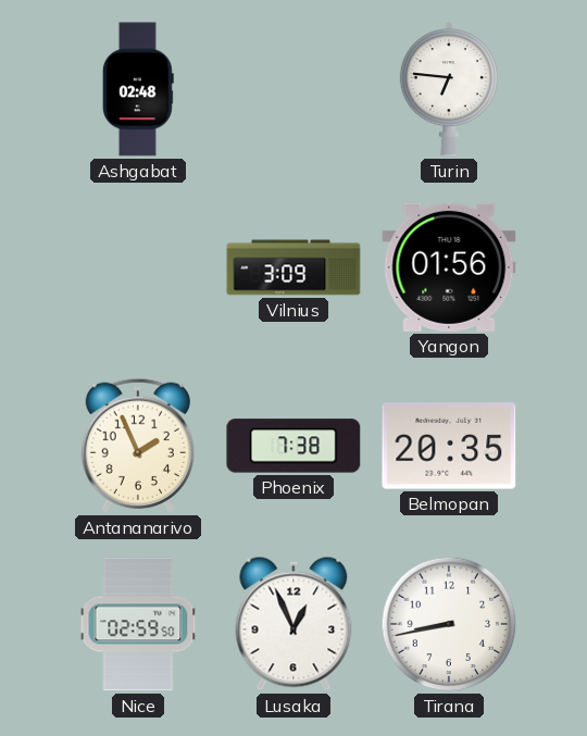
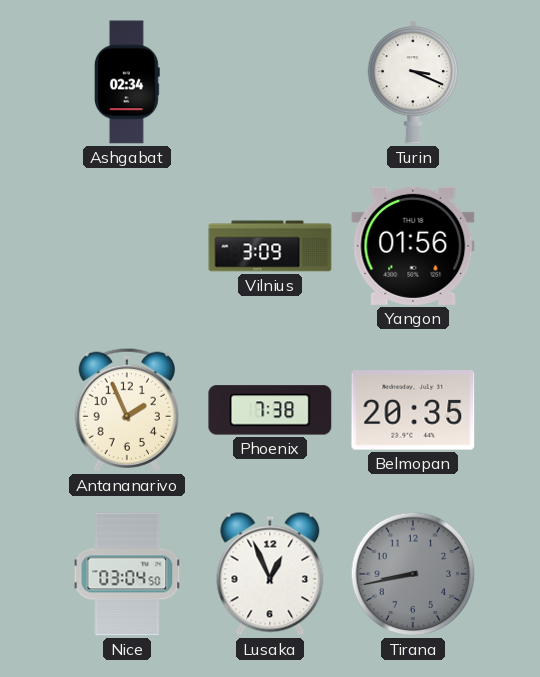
Ashgabat: 02:48 -> 02:34
Turin: 6:46 -> 3:19
Nice: 02:59 -> 03:04
Tirana dial: white -> grey
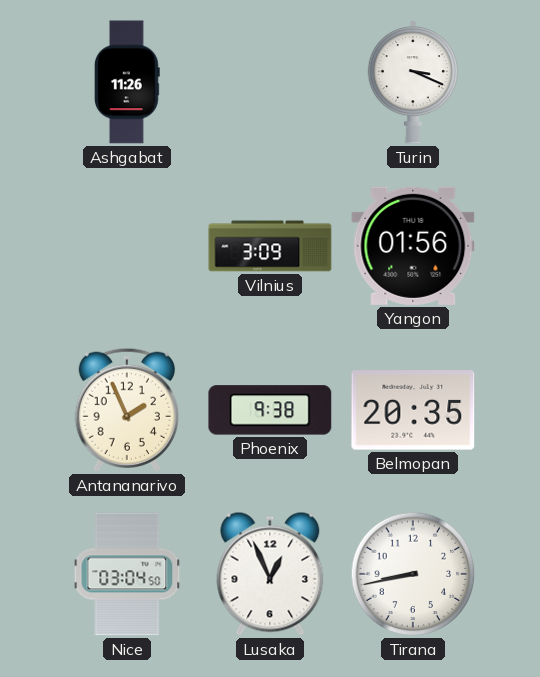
Ashgabat: 02:34 -> 11:26
Phoenix: 7:38 -> 9:38
Tirana dial: grey -> white
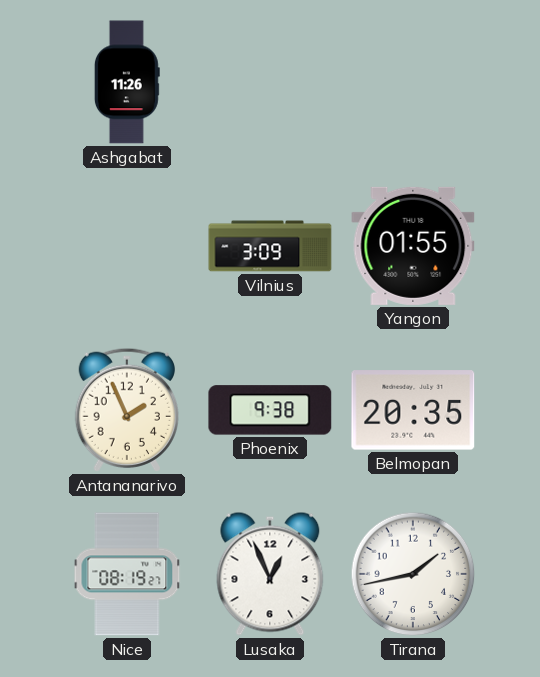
Turin: 3:19 -> none
Yangon: 01:56 -> 01:55
Nice: 03:04 -> 08:19
Tirana: 8:43 -> 1:43
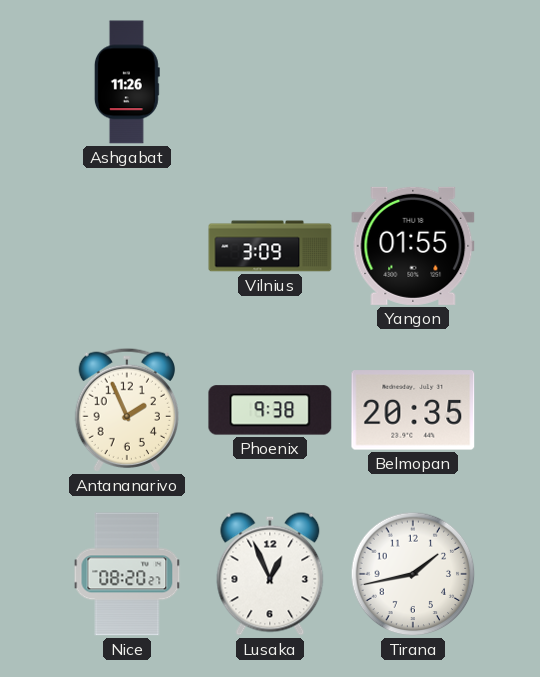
Nice: 08:19 -> 08:20
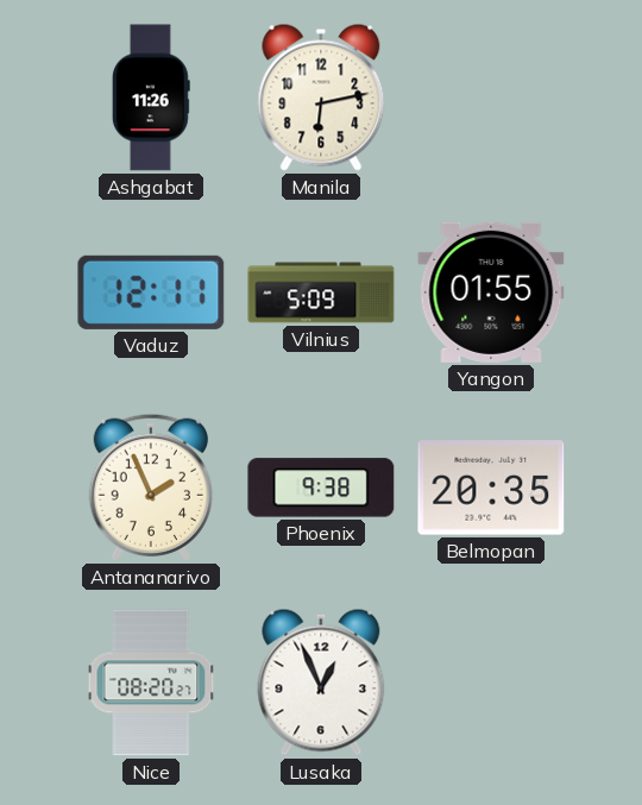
Manila: none -> 6:13
Vaduz: none -> 12:11
Vilnius: 3:09 -> 5:09
Tirana: 1:43 -> none
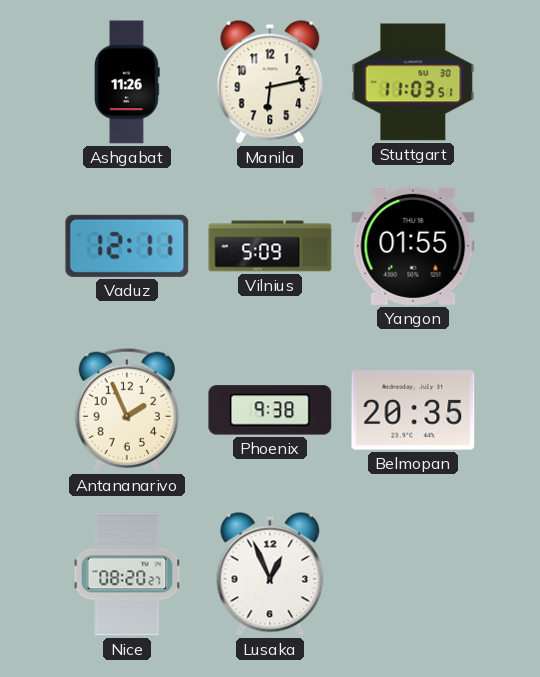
Stuttgart: none -> 11:03
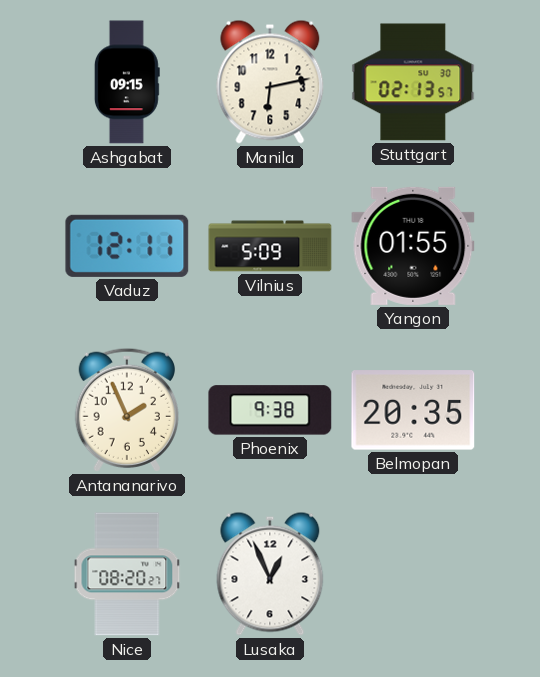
Ashgabat: 11:26 -> 09:15
Stuttgart: 11:03 -> 02:13
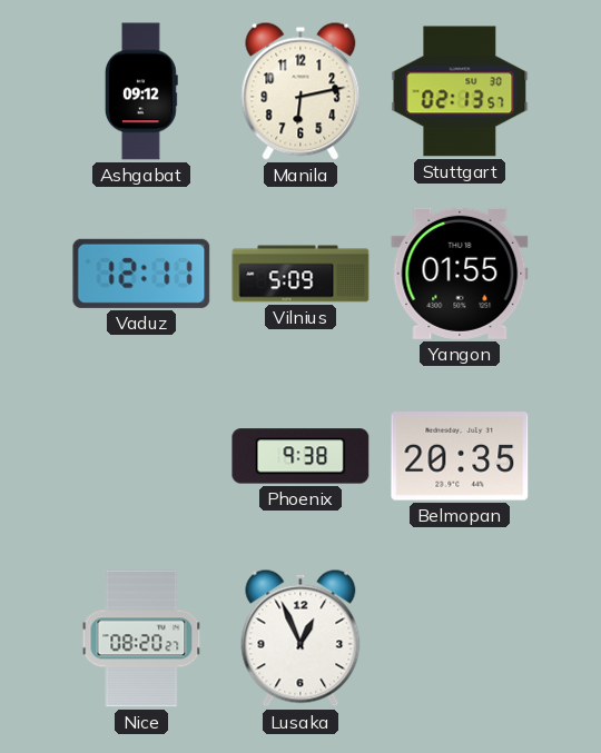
Ashgabat: 09:15 -> 09:12
Antananarivo: 1:56 -> none
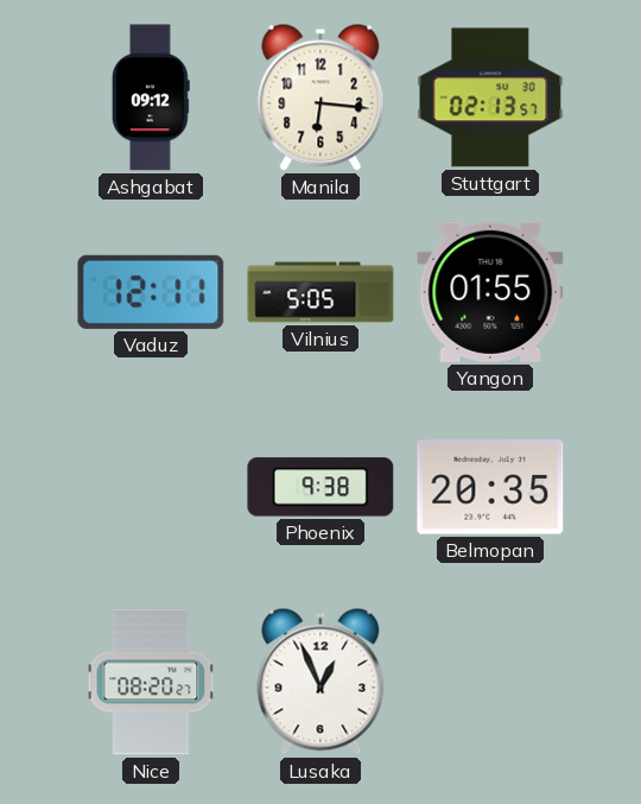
Manila: 6:13 -> 6:16
Vilnius: 5:09 -> 5:05
